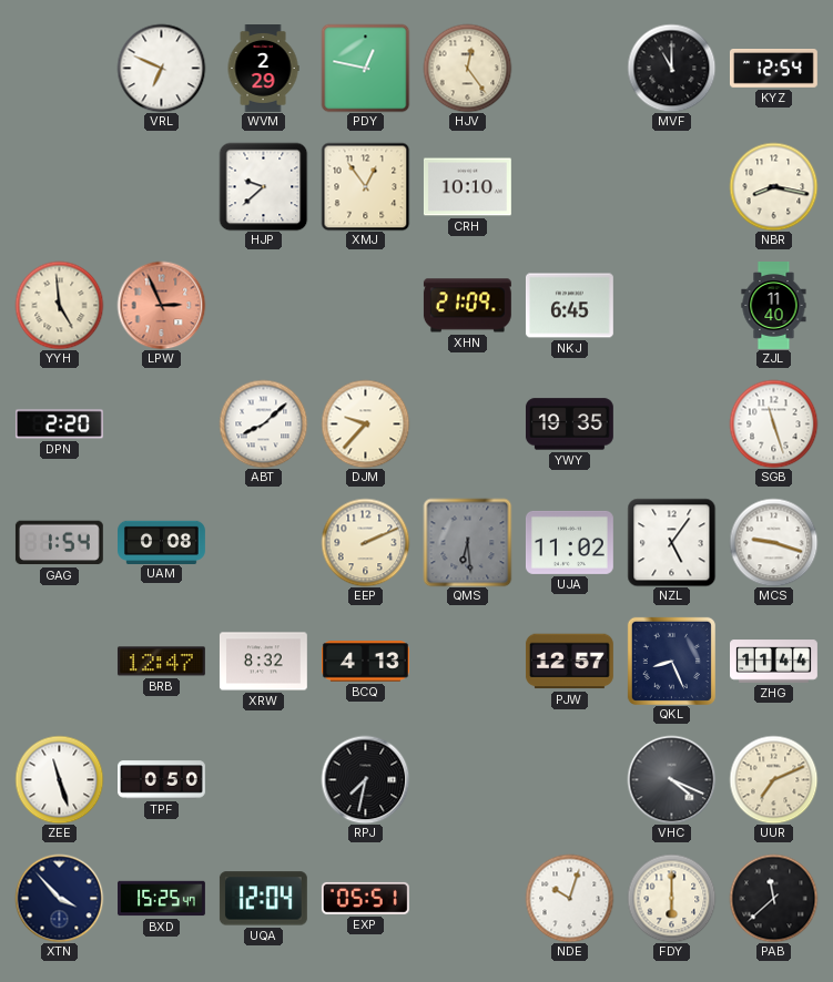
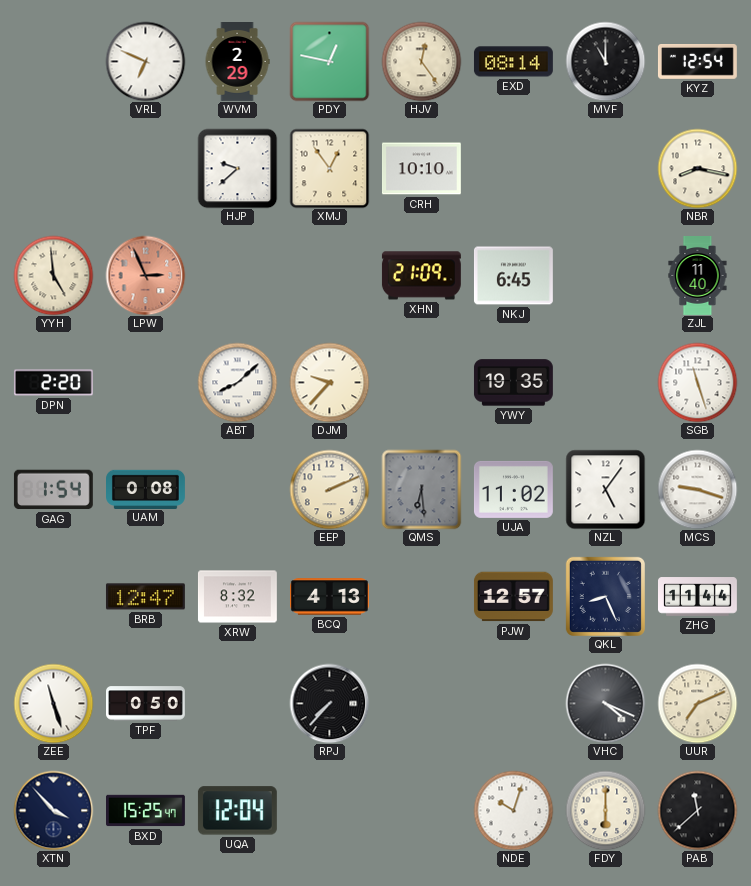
EXD: none -> 08:14
RPJ: 7:32 -> 7:37
EXP: 05:51 -> none
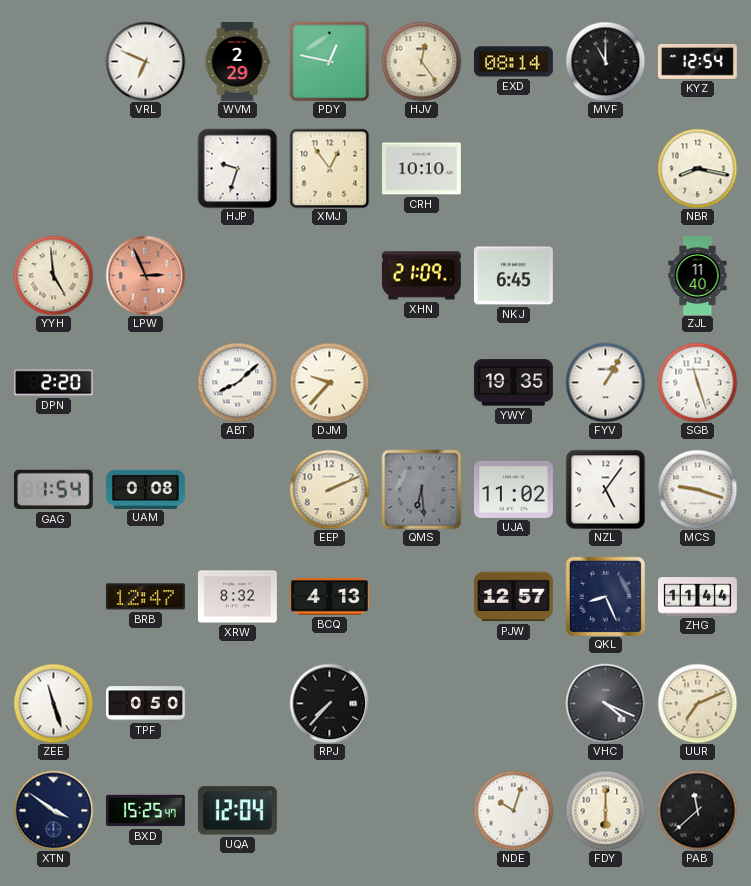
HJP: 9:38 -> 9:33
FYV: none -> 1:05
XTN: 3:53 -> 3:51
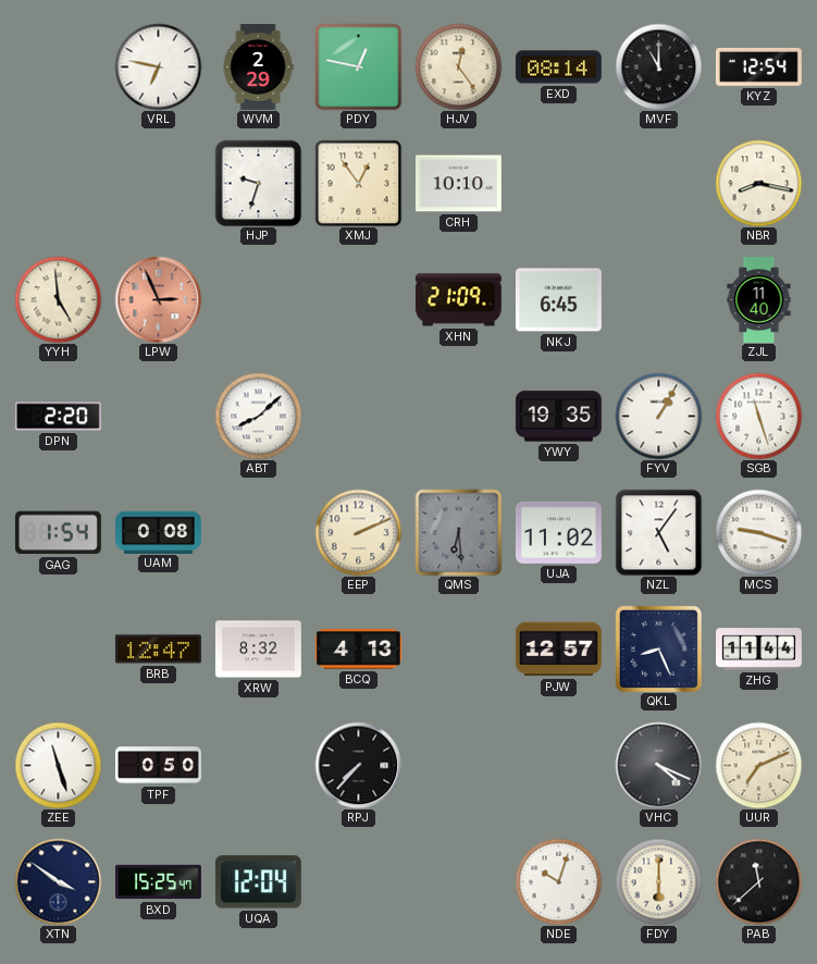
VRL: 6:49 -> 6:47
DJM: 9:37 -> none
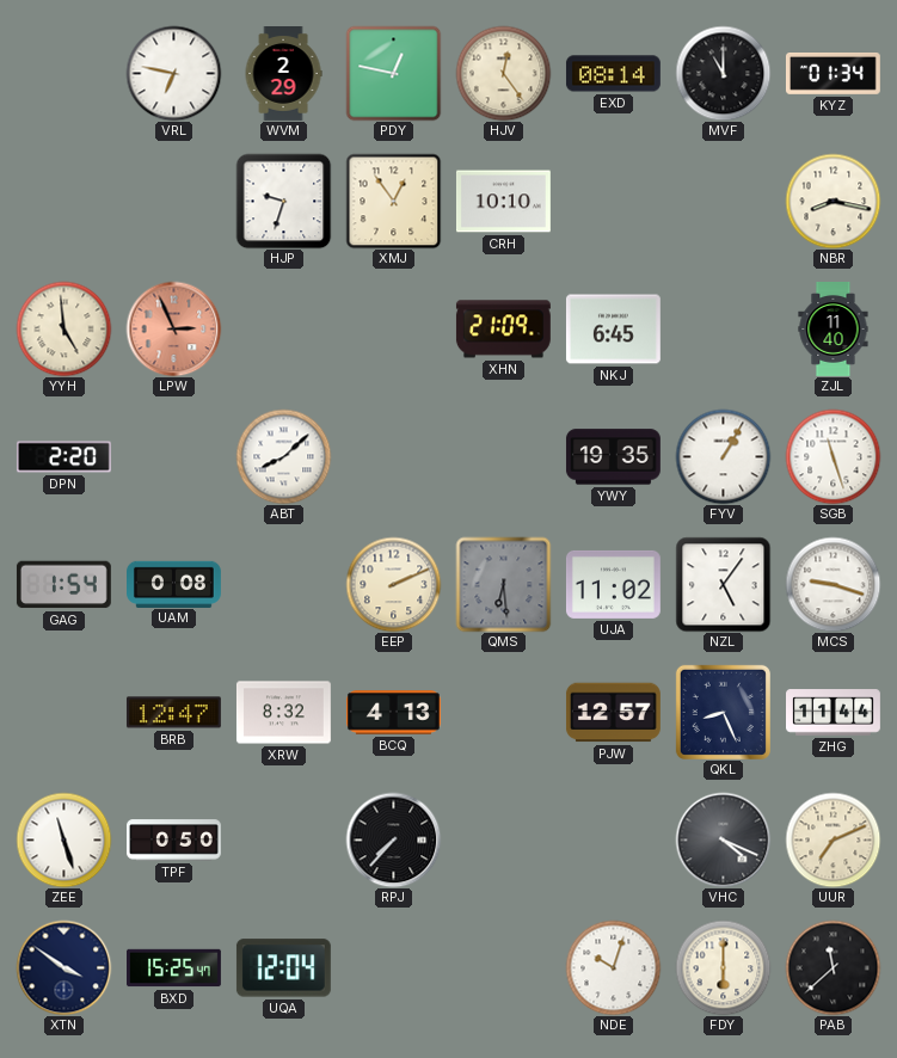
KYZ: 12:54 -> 01:34
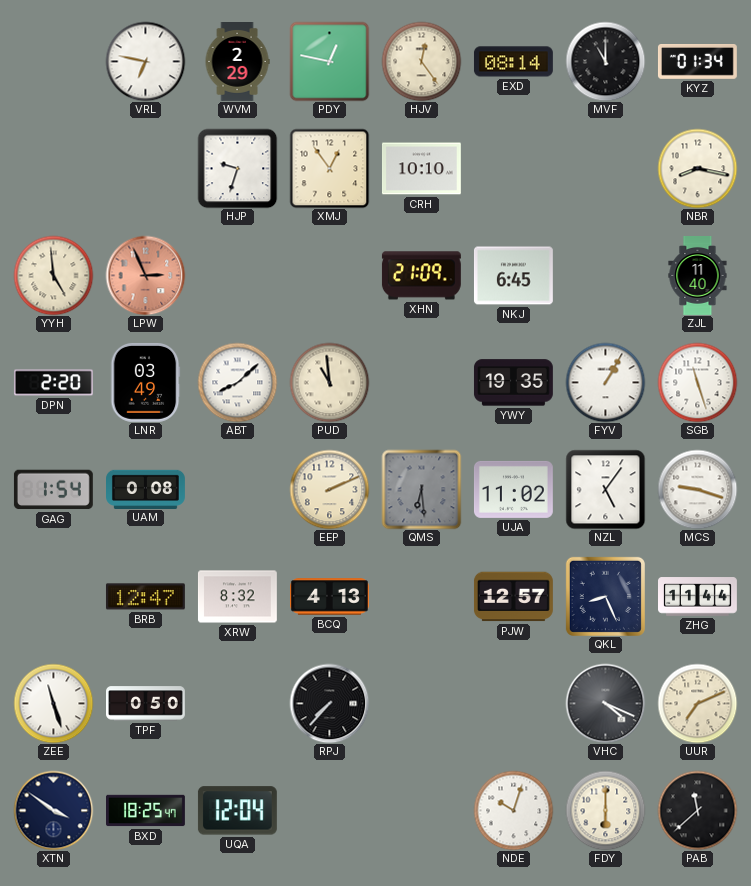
LNR: none -> 03:49
PUD: none -> 10:59
BXD: 15:25 -> 18:25
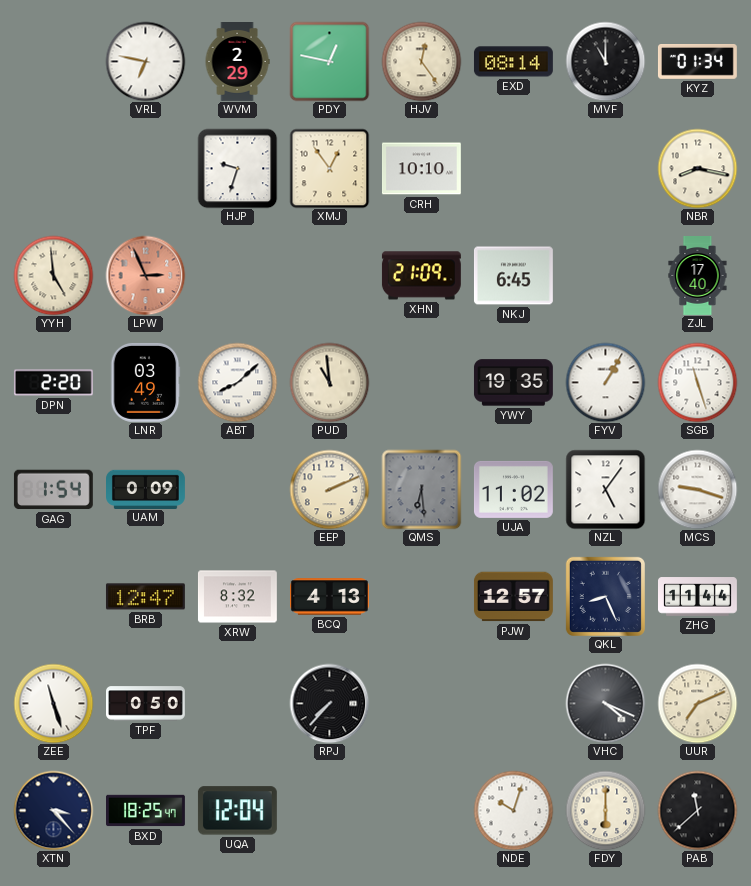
ZJL: 11:40 -> 17:40
UAM: 0:08 -> 0:09
XTN: 3:51 -> 3:23
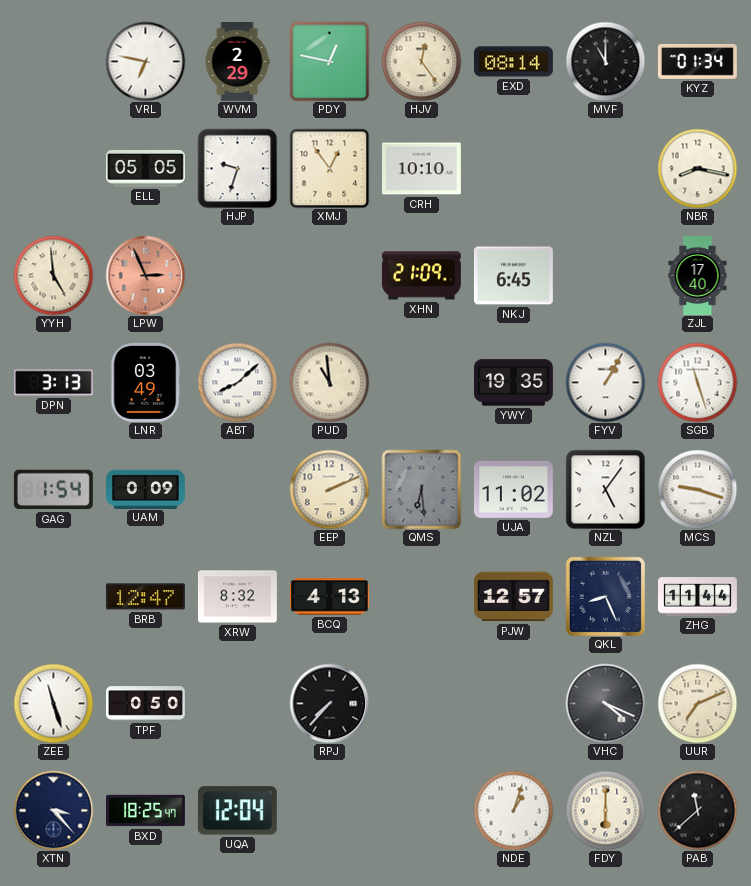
ELL: none -> 05:05
DPN: 2:20 -> 3:13
NDE: 10:03 -> 1:03
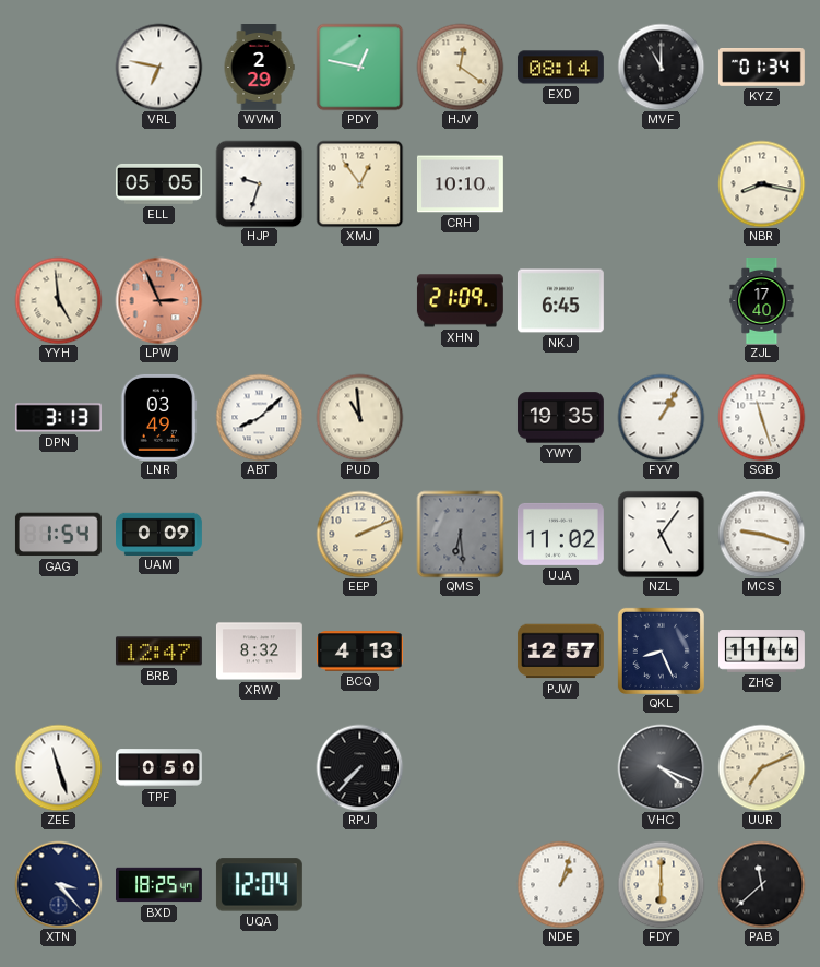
HJV: 12:24 -> 12:21
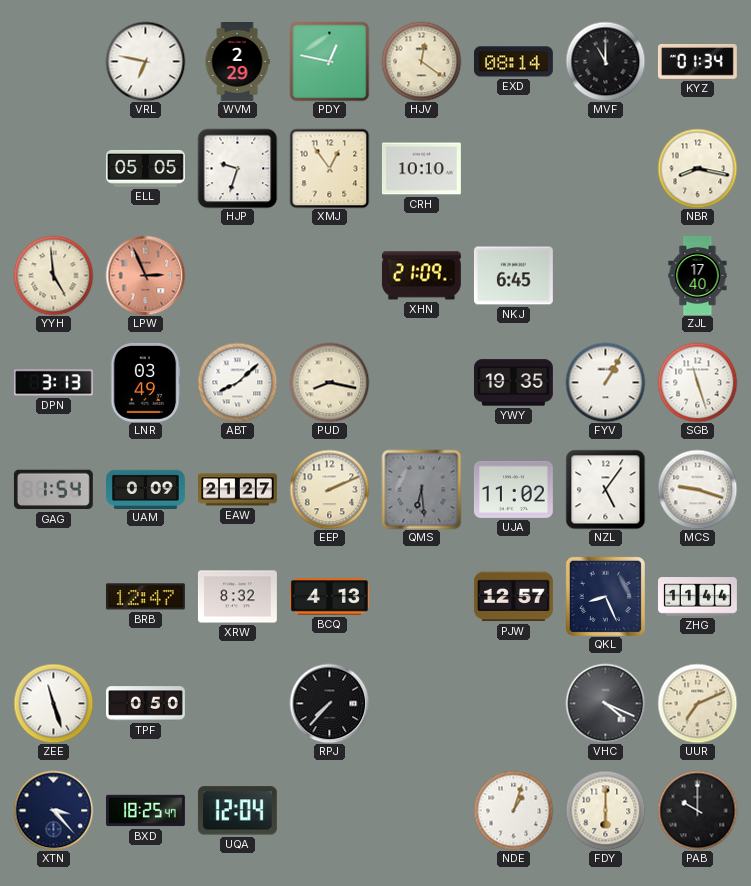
PUD: 10:59 -> 8:17
EAW: none -> 21:27
PAB: 11:38 -> 10:00
